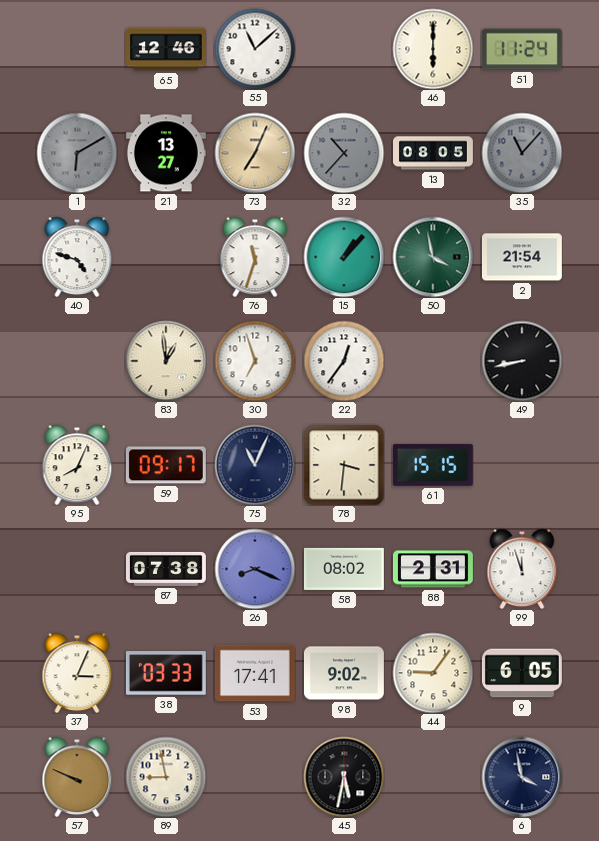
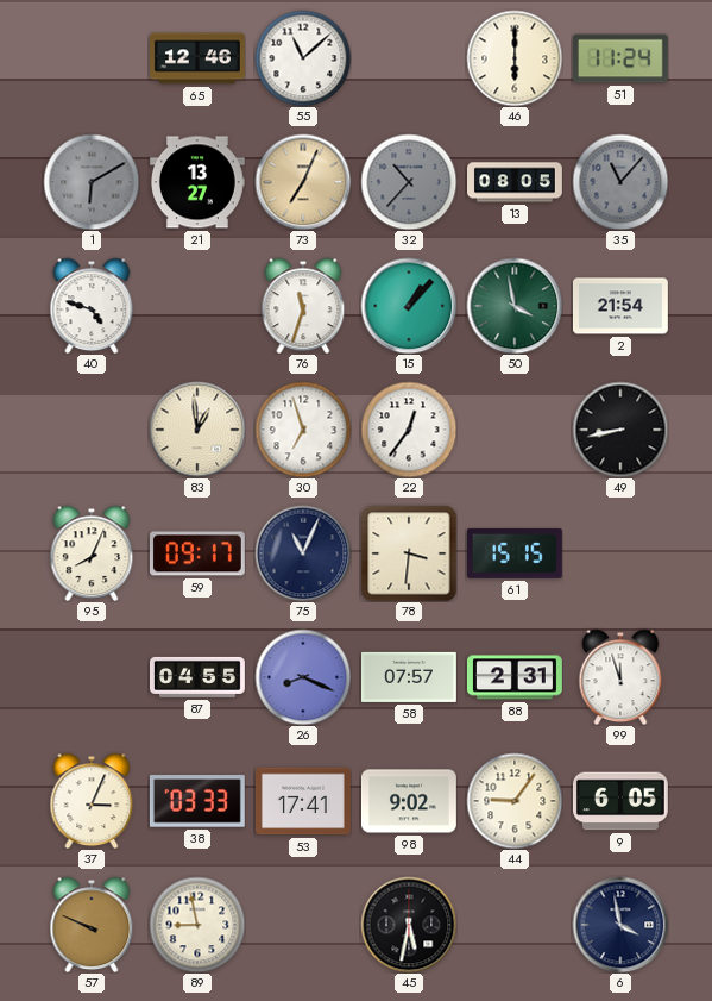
87: 07:38 -> 04:55
58: 08:02 -> 07:57
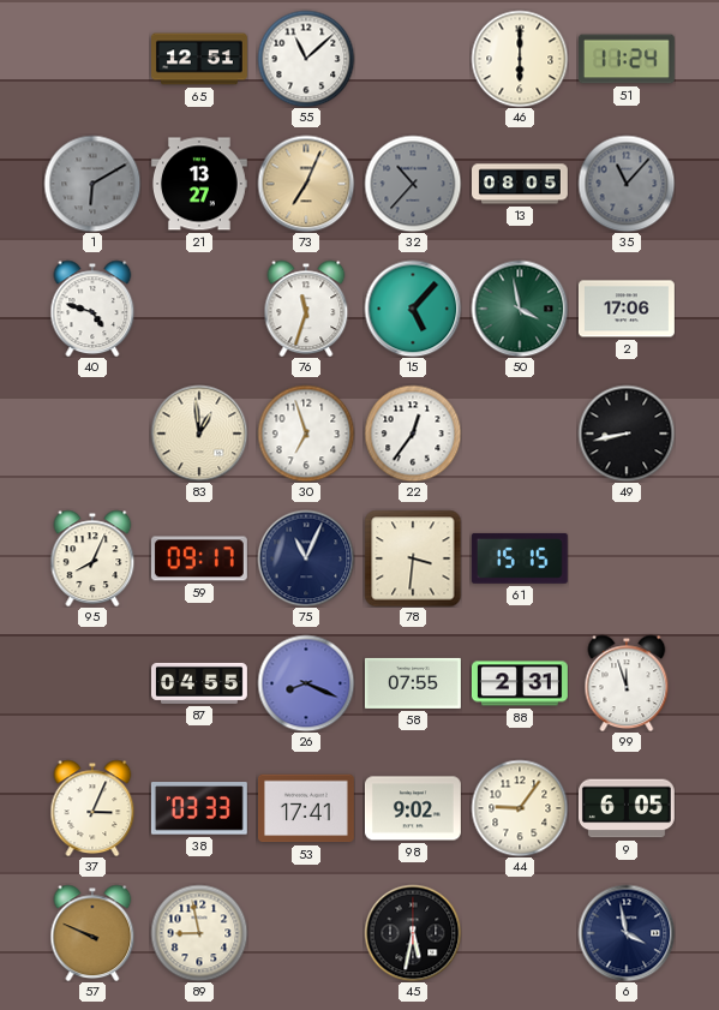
65: 12:46 -> 12:51
15: 1:07 -> 5:07
2: 21:54 -> 17:06
58: 07:57 -> 07:55
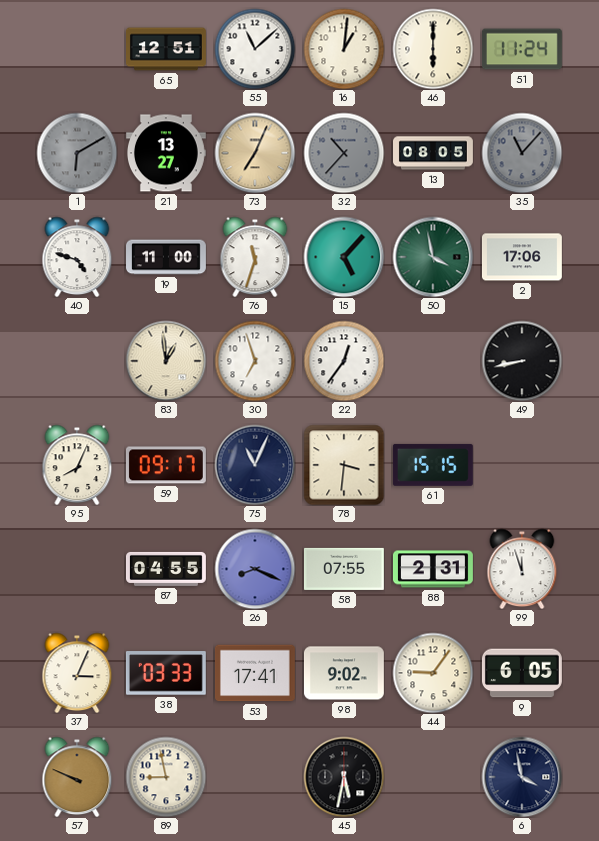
16: none -> 1:01
19: none -> 11:00
